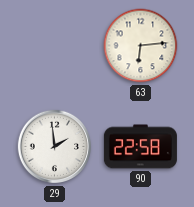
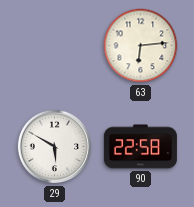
29: 1:59 -> 5:50
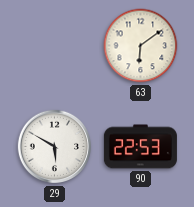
63: 6:14 -> 6:09
90: 22:58 -> 22:53
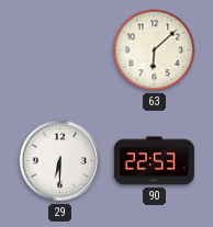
63: 6:09 -> 6:08
29: 5:50 -> 6:30
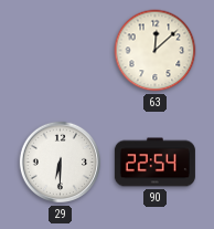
63: 6:08 -> 12:08
90: 22:53 -> 22:54
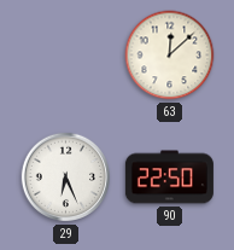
29: 6:30 -> 6:26
90: 22:54 -> 22:50
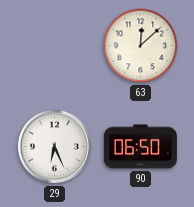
90: 22:50 -> 06:50
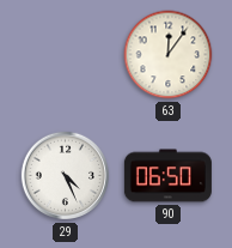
63: 12:08 -> 12:06
29: 6:26 -> 4:26
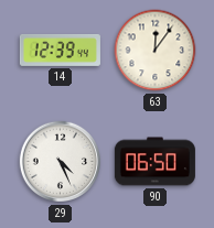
14: none -> 12:39
